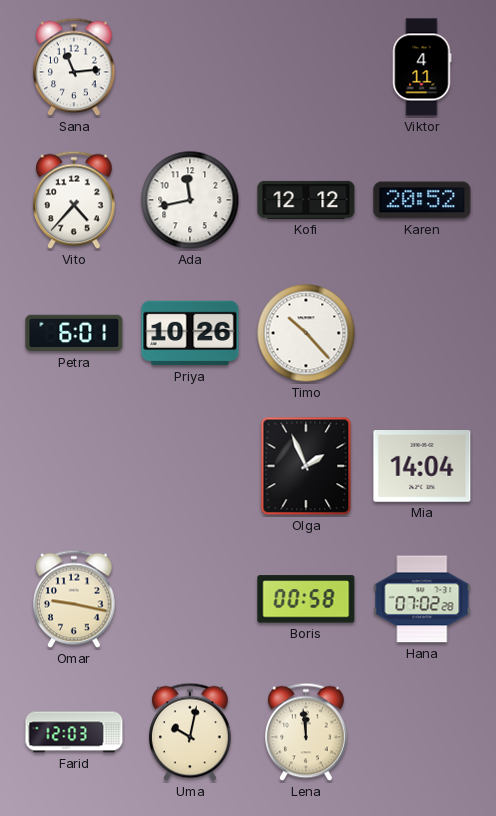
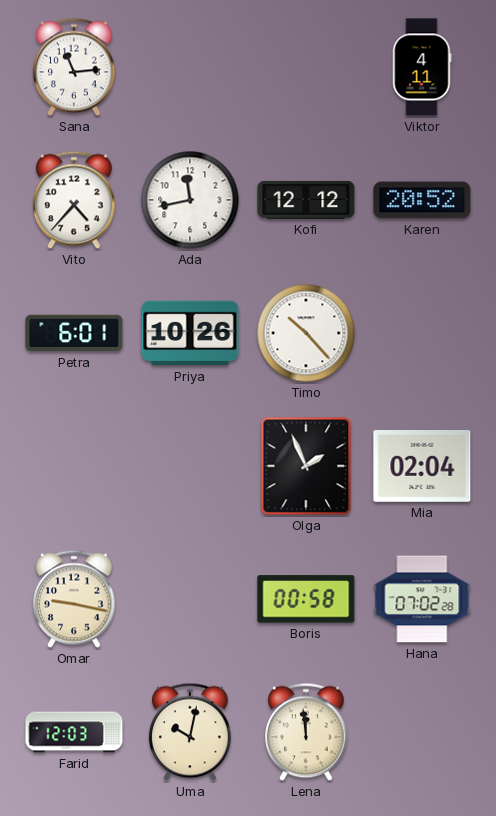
Mia: 14:04 -> 02:04
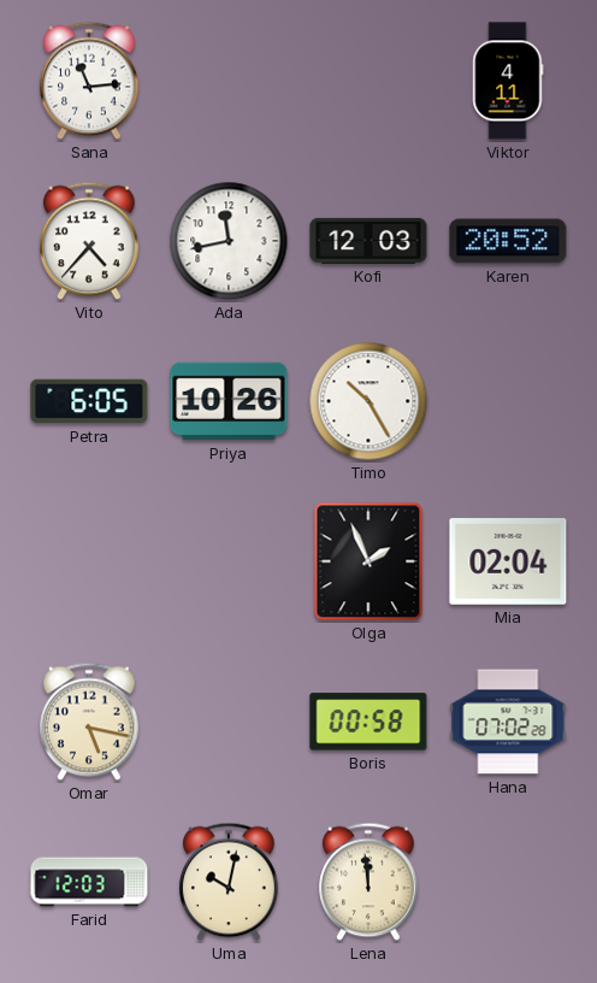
Kofi: 12:12 -> 12:03
Petra: 6:01 -> 6:05
Timo: 10:23 -> 10:25
Omar: 9:17 -> 5:17
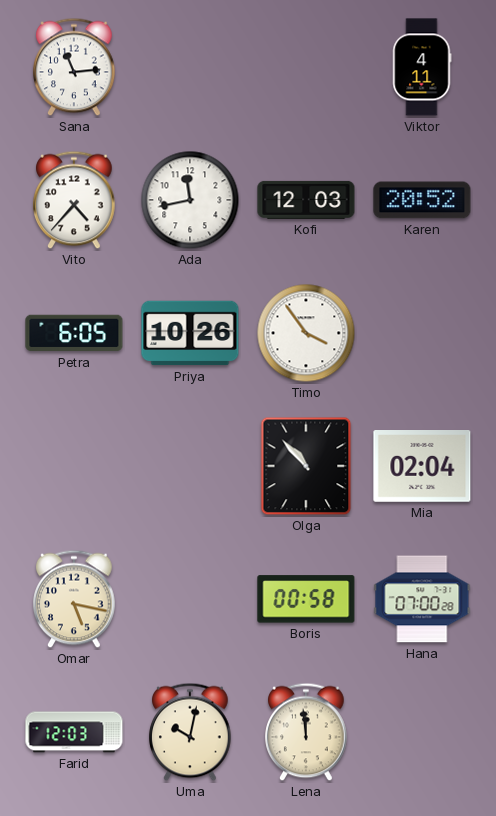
Timo: 10:25 -> 3:54
Olga: 1:56 -> 10:53
Hana: 07:02 -> 07:00
